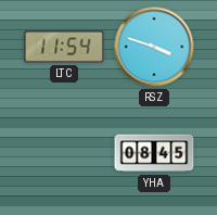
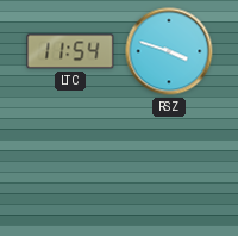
YHA: 08:45 -> none
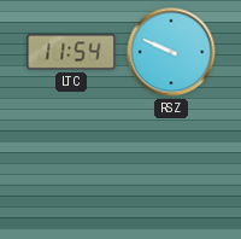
RSZ: 3:48 -> 9:49
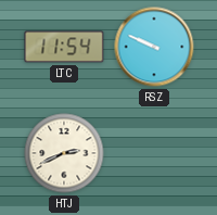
HTJ: none -> 2:41
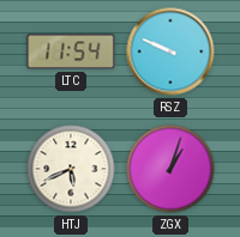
HTJ: 2:41 -> 5:41
ZGX: none -> 1:03
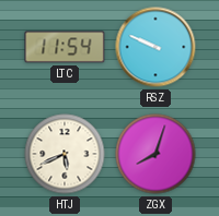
ZGX: 1:03 -> 8:03
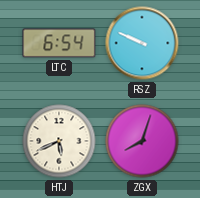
LTC: 11:54 -> 6:54
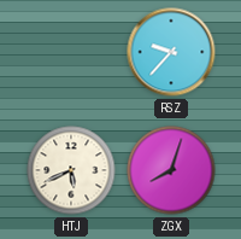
LTC: 6:54 -> none
RSZ: 9:49 -> 9:37
